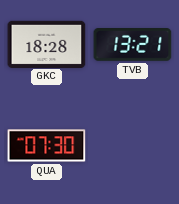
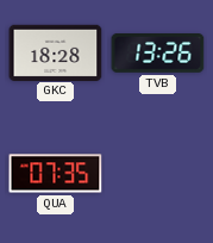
TVB: 13:21 -> 13:26
QUA: 07:30 -> 07:35
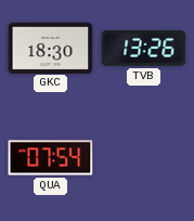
GKC: 18:28 -> 18:30
QUA: 07:35 -> 07:54
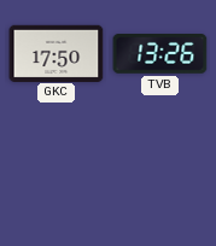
GKC: 18:30 -> 17:50
QUA: 07:54 -> none
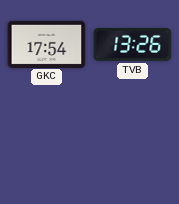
GKC: 17:50 -> 17:54
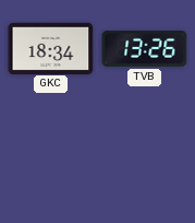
GKC: 17:54 -> 18:34
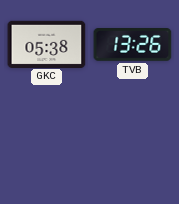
GKC: 18:34 -> 05:38
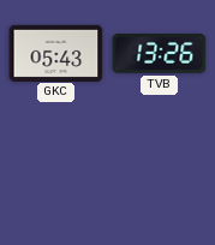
GKC: 05:38 -> 05:43
